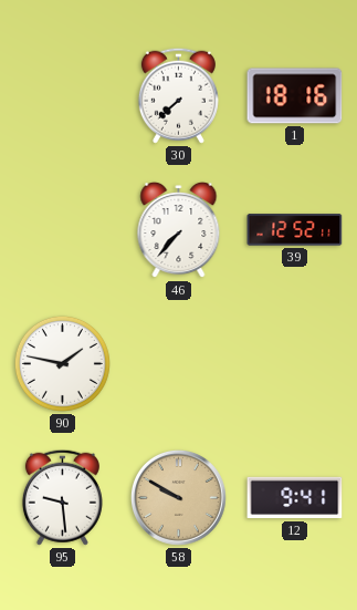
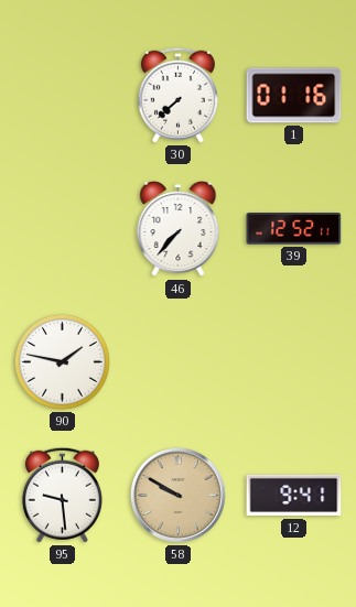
1: 18:16 -> 01:16
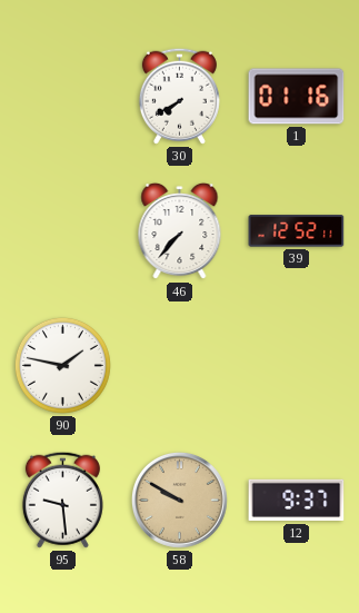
30: 7:38 -> 7:40
12: 9:41 -> 9:37
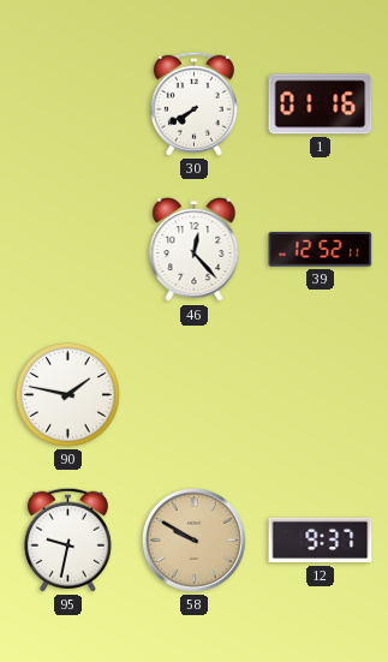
46: 7:37 -> 12:23
95: 9:29 -> 9:32
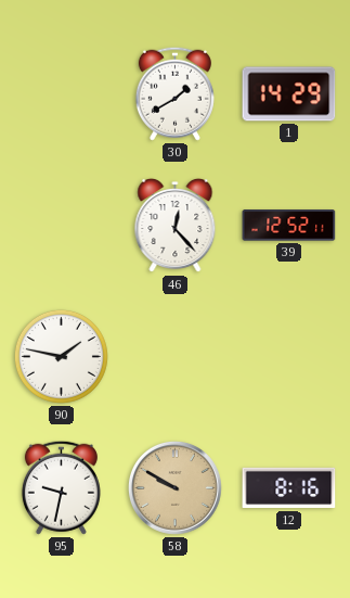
30: 7:40 -> 1:40
1: 01:16 -> 14:29
12: 9:37 -> 8:16
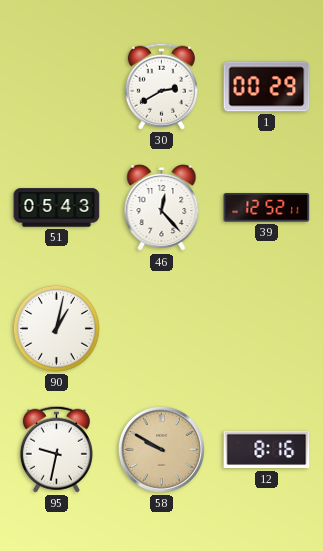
30: 1:40 -> 2:40
1: 14:29 -> 00:29
51: none -> 05:43
90: 1:47 -> 1:02
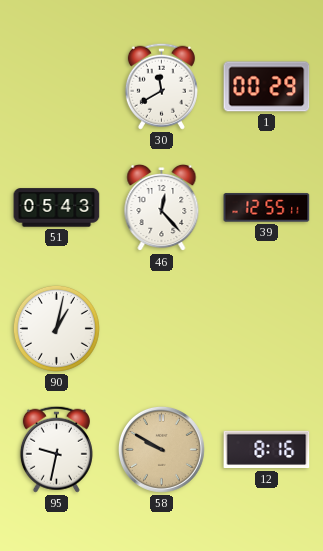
30: 2:40 -> 11:40
39: 12:52 -> 12:55
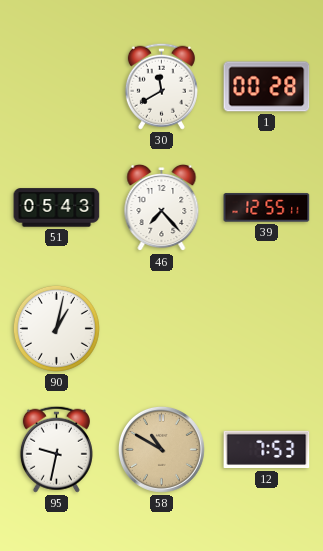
1: 00:29 -> 00:28
46: 12:23 -> 7:23
58: 9:50 -> 10:50
12: 8:16 -> 7:53
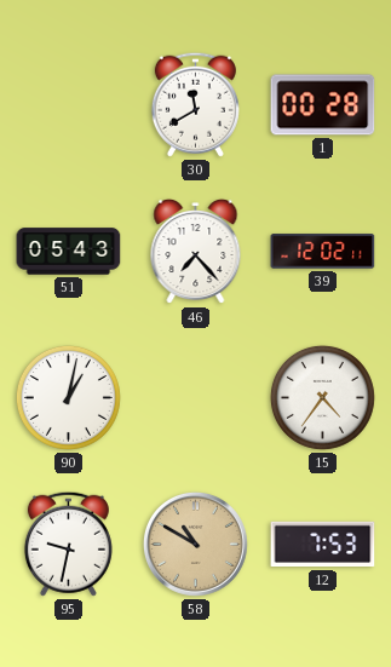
39: 12:55 -> 12:02
15: none -> 4:36
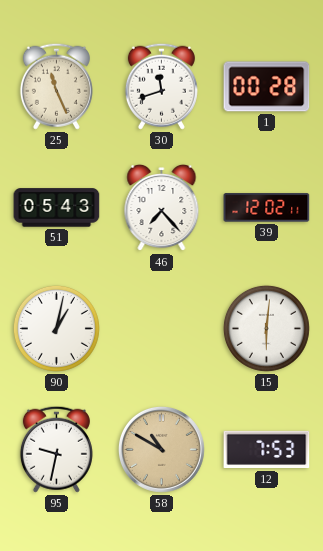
25: none -> 11:26
30: 11:40 -> 11:42
15: 4:36 -> 6:01
